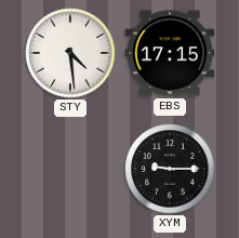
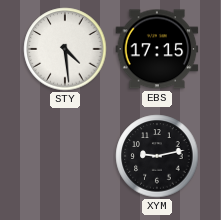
XYM: 9:15 -> 9:13
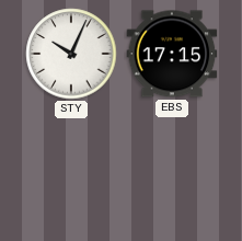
STY: 4:29 -> 10:04
XYM: 9:13 -> none
